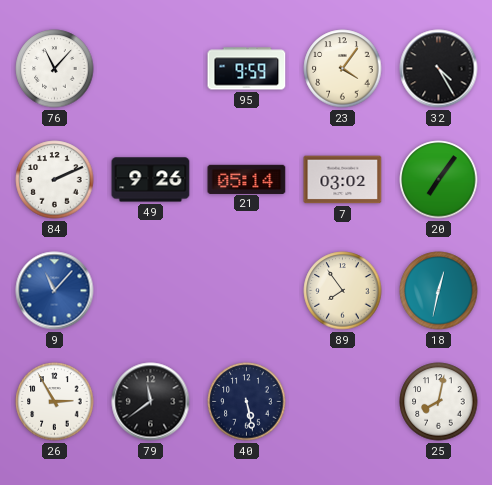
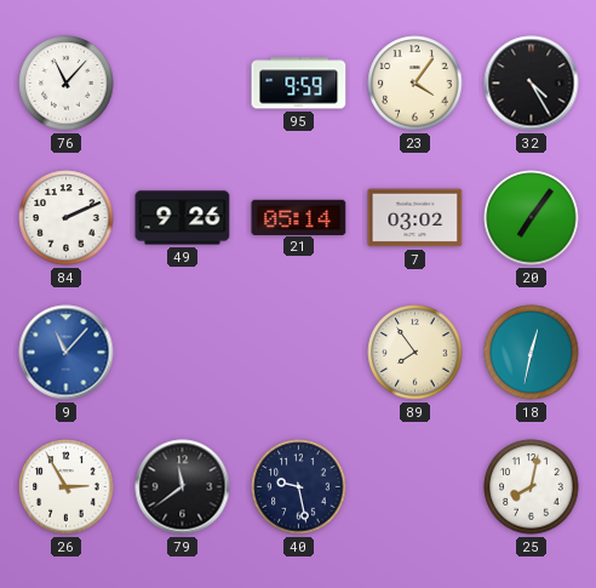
40: 5:28 -> 9:28
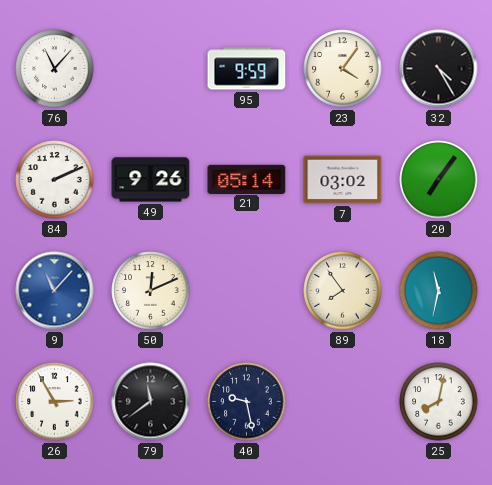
50: none -> 12:11
18: 12:32 -> 11:32
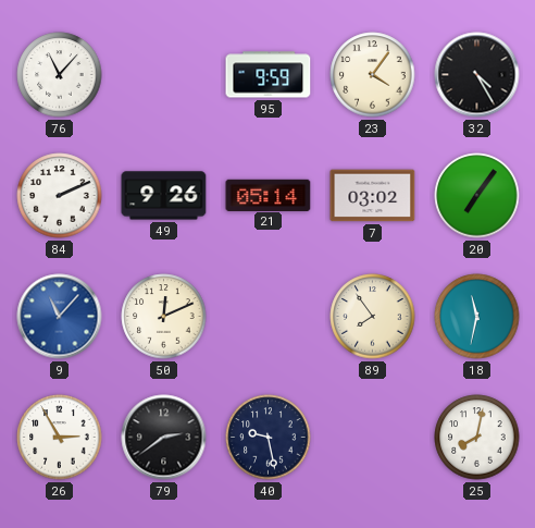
79: 11:39 -> 2:39
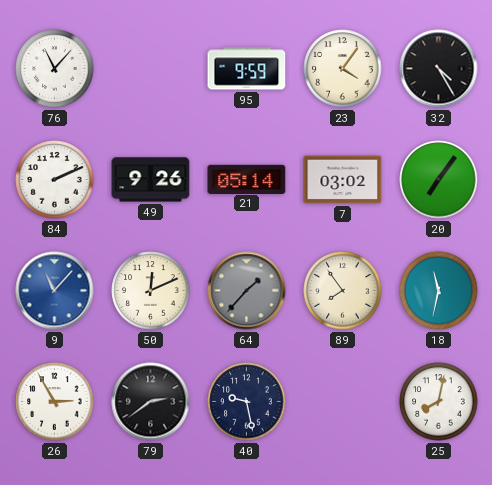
64: none -> 1:37
